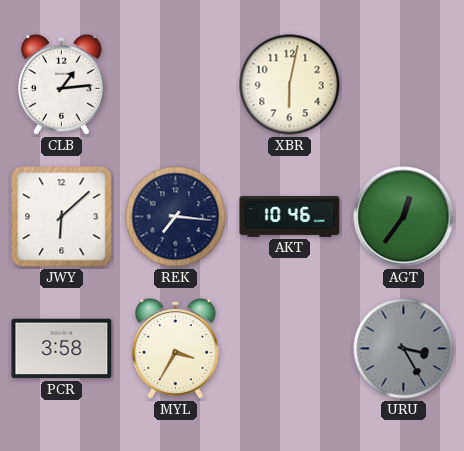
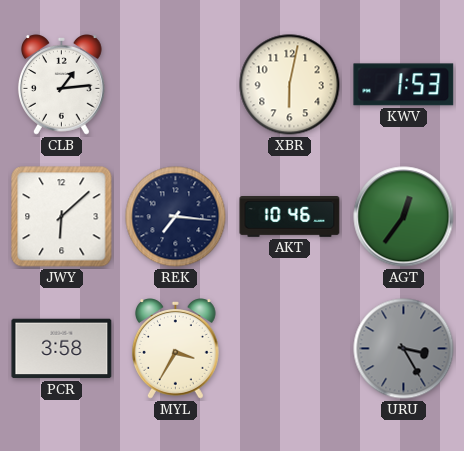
KWV: none -> 1:53
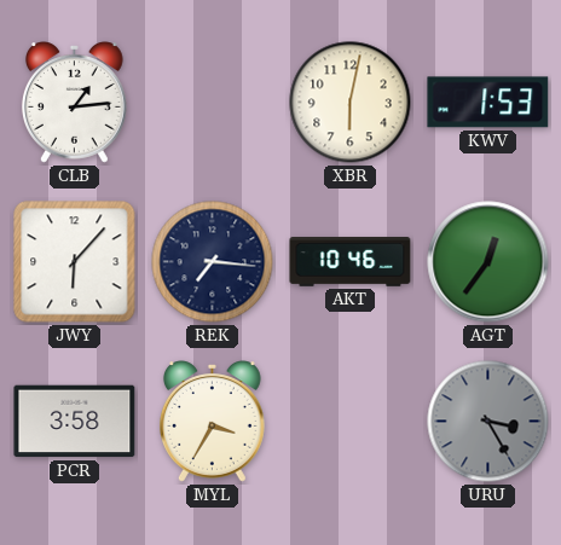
JWY: 6:08 -> 6:07
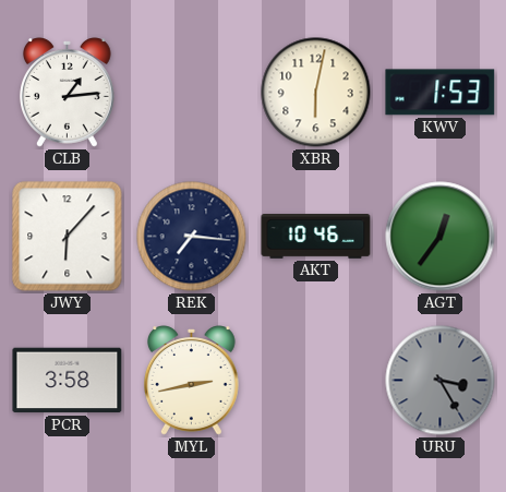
MYL: 3:35 -> 2:43
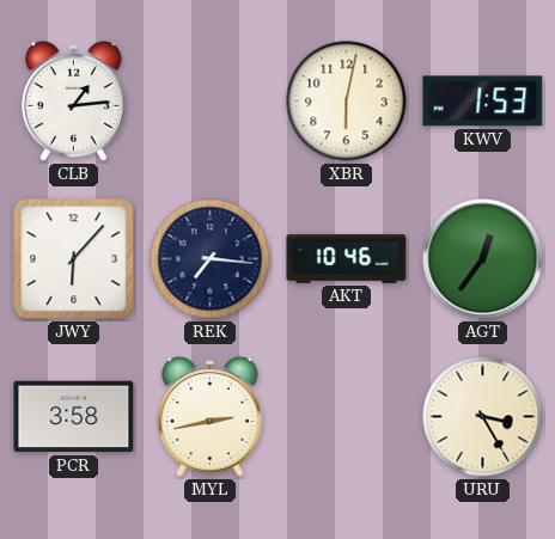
URU dial: grey -> cream
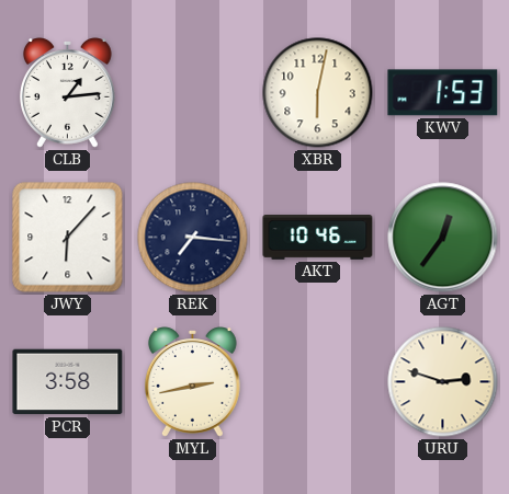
URU: 3:25 -> 2:48
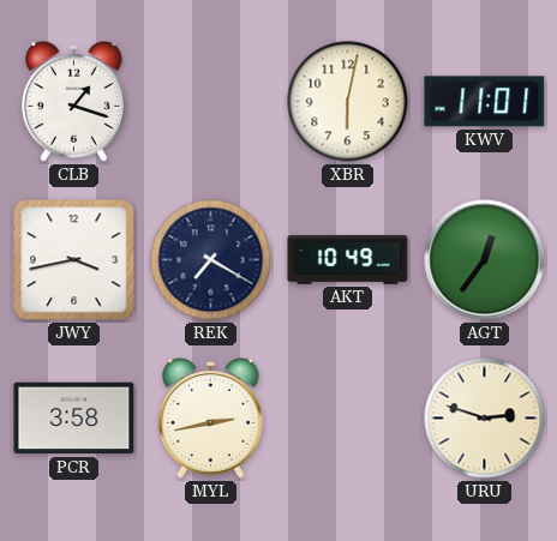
CLB: 1:14 -> 1:18
KWV: 1:53 -> 11:01
JWY: 6:07 -> 3:43
REK: 7:16 -> 7:20
AKT: 10:46 -> 10:49
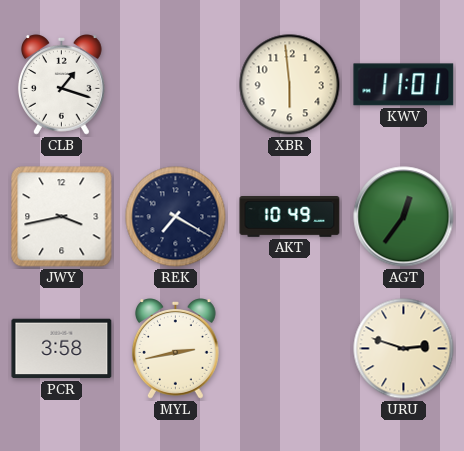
XBR: 6:02 -> 5:59
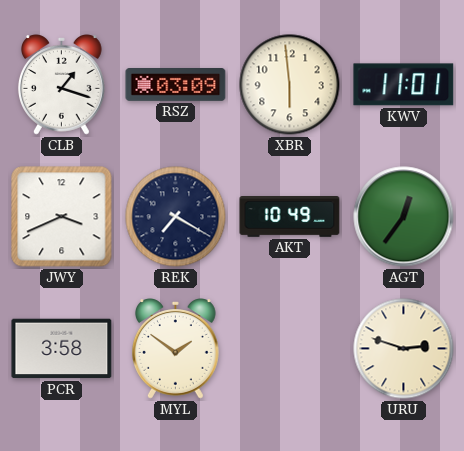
RSZ: none -> 03:09
JWY: 3:43 -> 3:41
MYL: 2:43 -> 1:51
